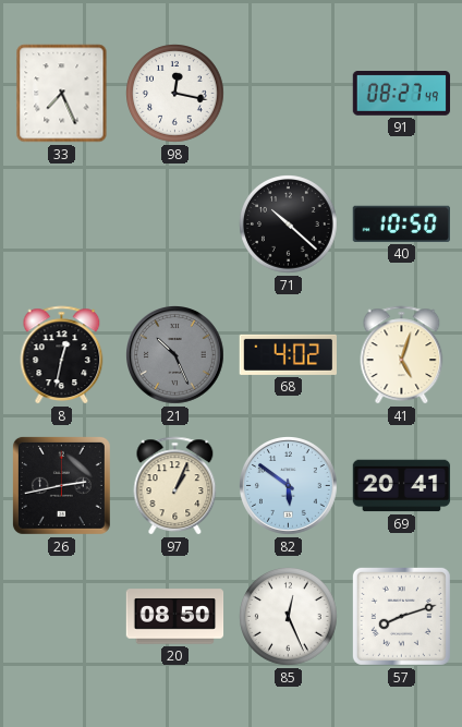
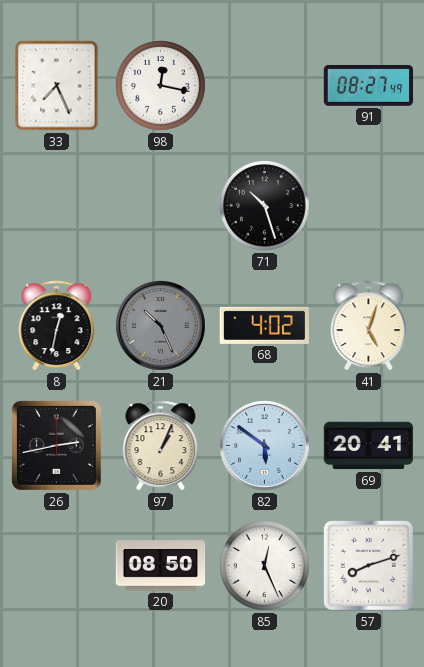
71: 10:22 -> 10:27
40: 10:50 -> none
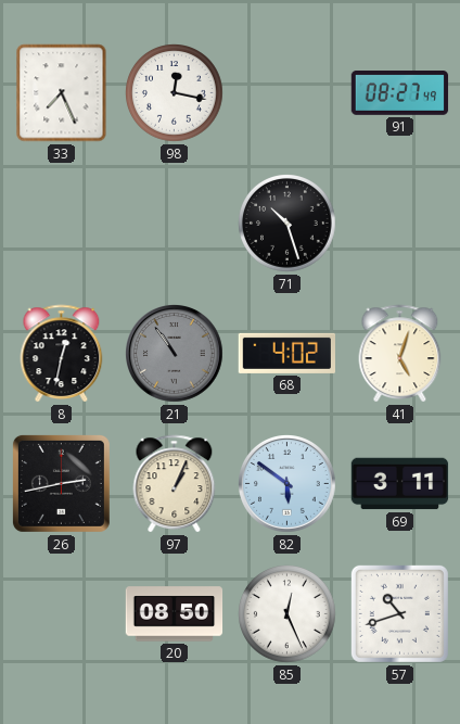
21: 10:26 -> 10:54
69: 20:41 -> 3:11
57: 8:12 -> 10:42
